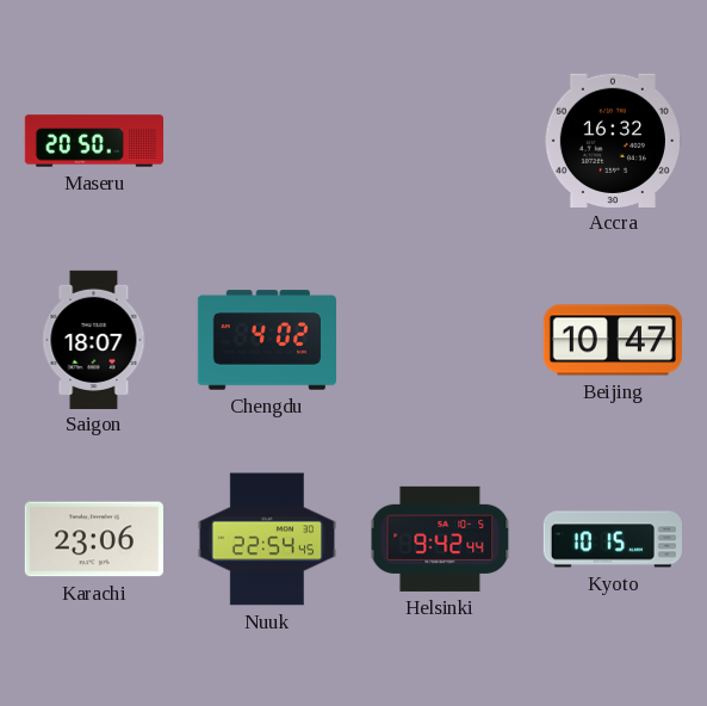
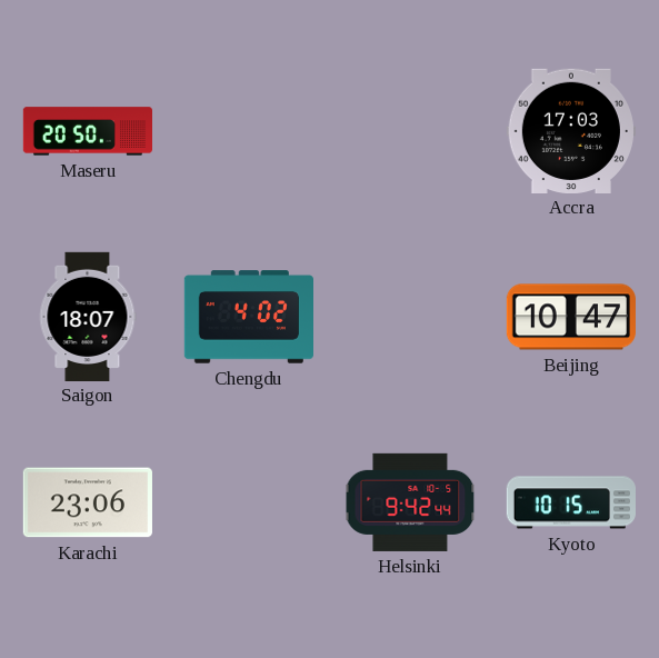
Accra: 16:32 -> 17:03
Nuuk: 22:54 -> none
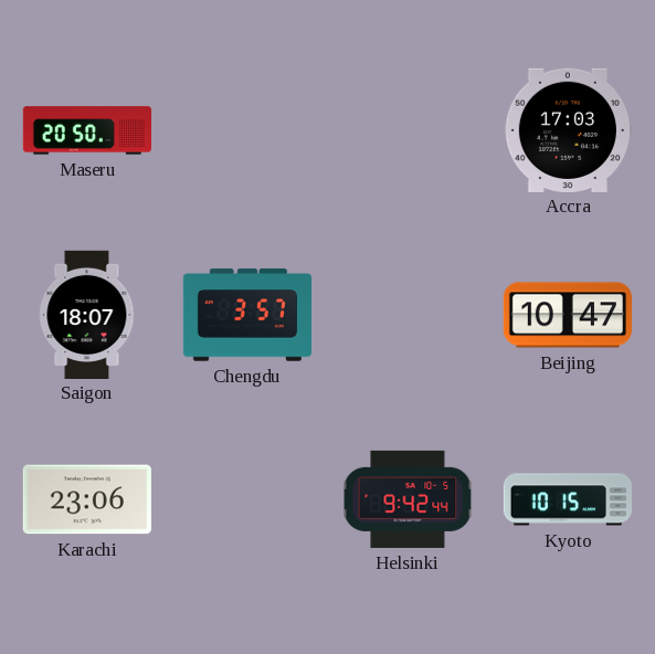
Chengdu: 4:02 -> 3:57
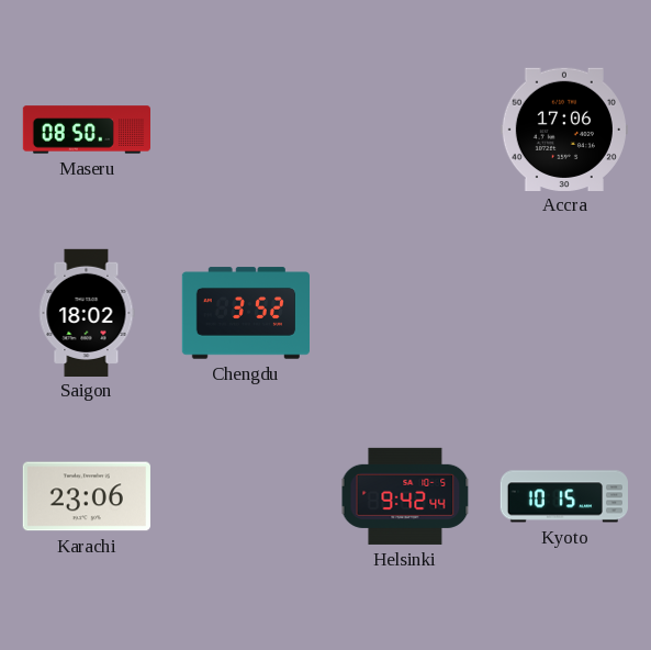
Maseru: 20:50 -> 08:50
Accra: 17:03 -> 17:06
Saigon: 18:07 -> 18:02
Chengdu: 3:57 -> 3:52
Beijing: 10:47 -> none
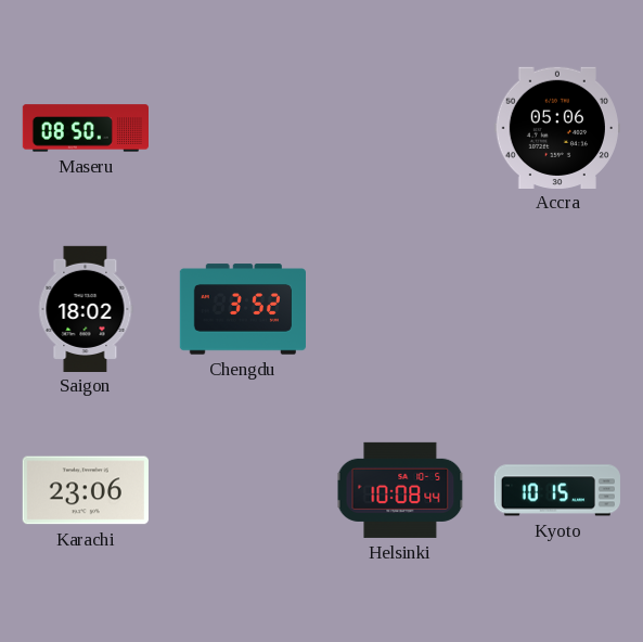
Accra: 17:06 -> 05:06
Helsinki: 9:42 -> 10:08
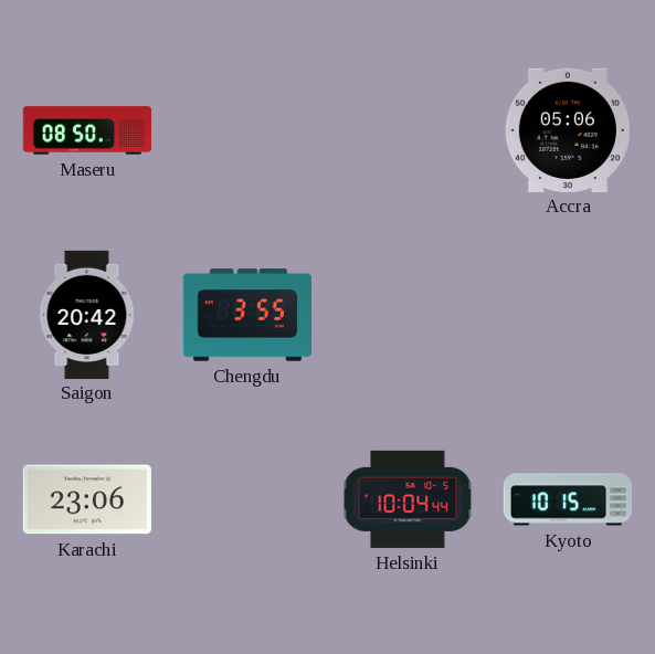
Saigon: 18:02 -> 20:42
Chengdu: 3:52 -> 3:55
Helsinki: 10:08 -> 10:04
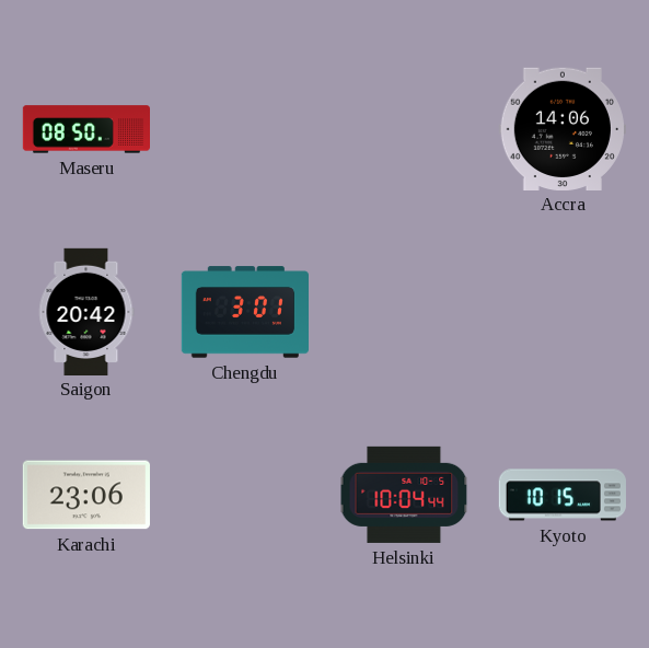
Accra: 05:06 -> 14:06
Chengdu: 3:55 -> 3:01
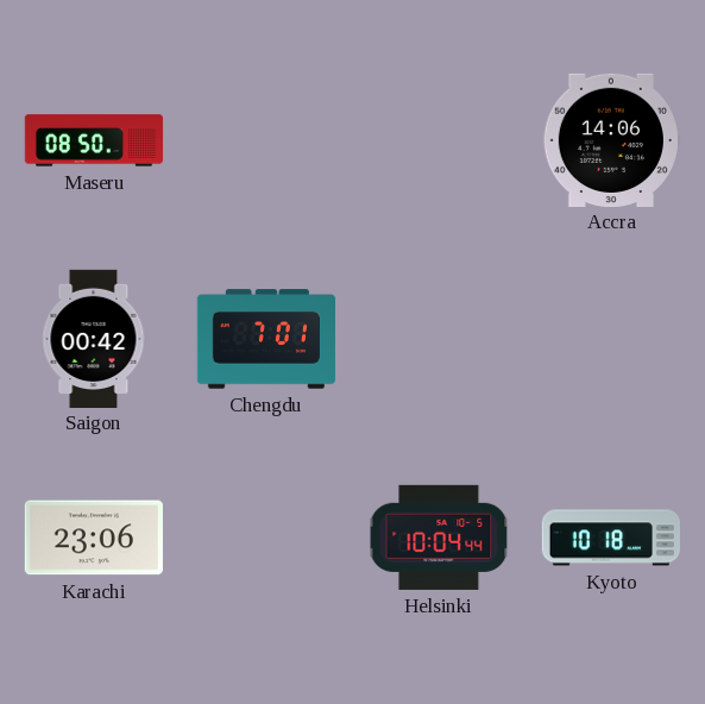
Saigon: 20:42 -> 00:42
Chengdu: 3:01 -> 7:01
Kyoto: 10:15 -> 10:18
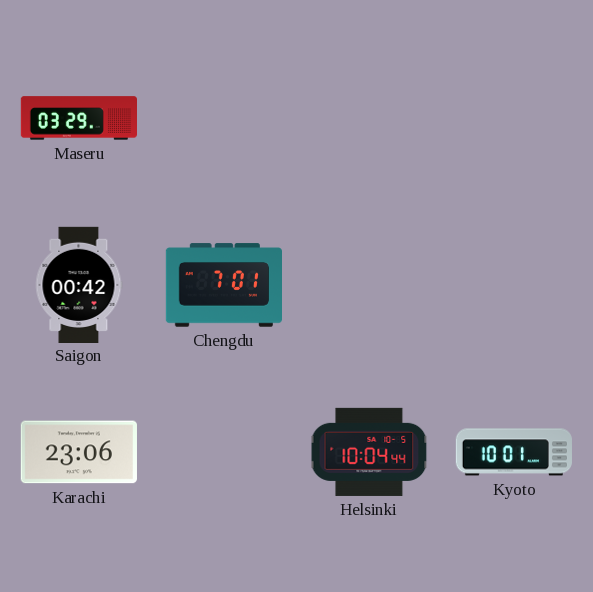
Maseru: 08:50 -> 03:29
Accra: 14:06 -> none
Kyoto: 10:18 -> 10:01
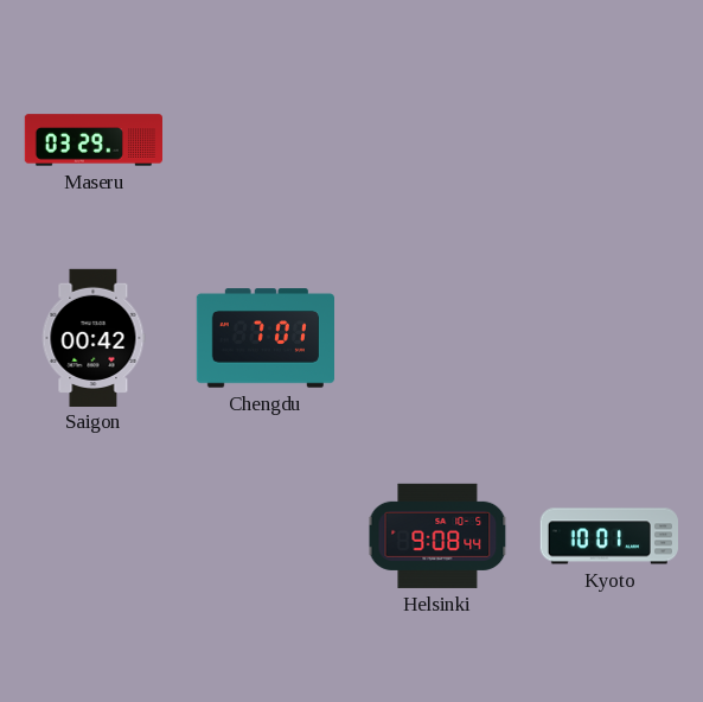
Karachi: 23:06 -> none
Helsinki: 10:04 -> 9:08
